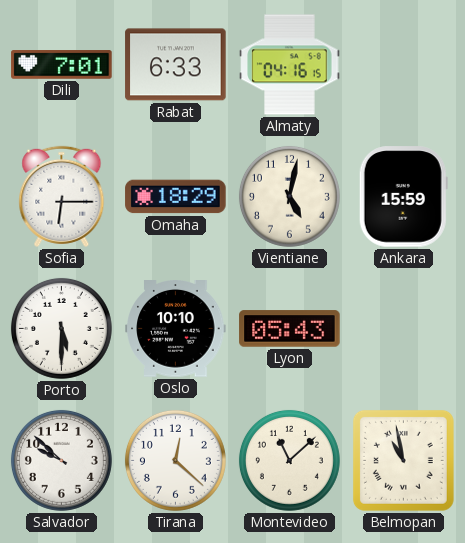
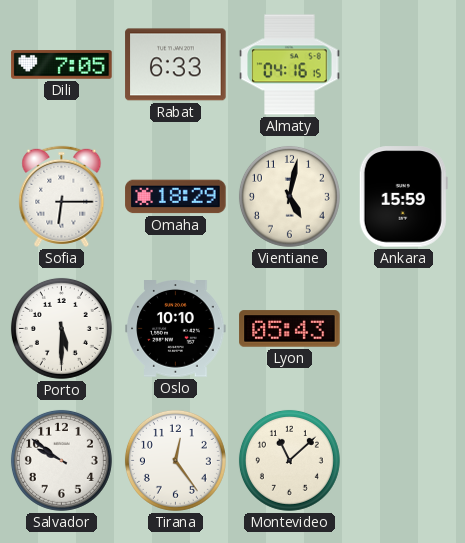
Dili: 7:01 -> 7:05
Salvador: 9:52 -> 9:51
Tirana: 12:22 -> 12:24
Belmopan: 10:58 -> none
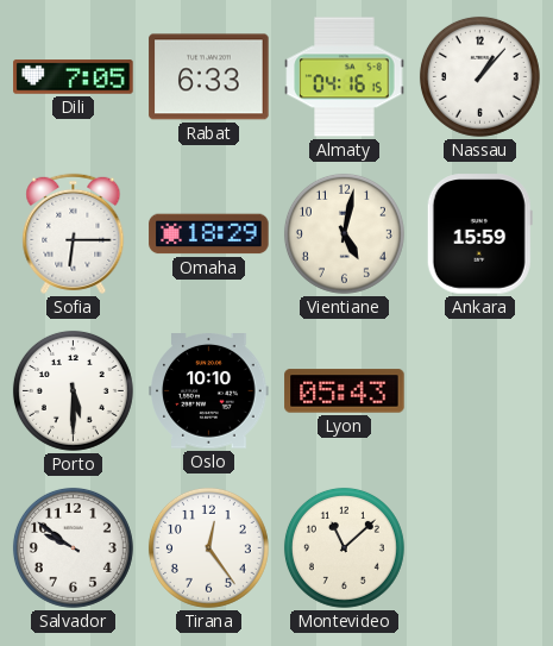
Nassau: none -> 1:07
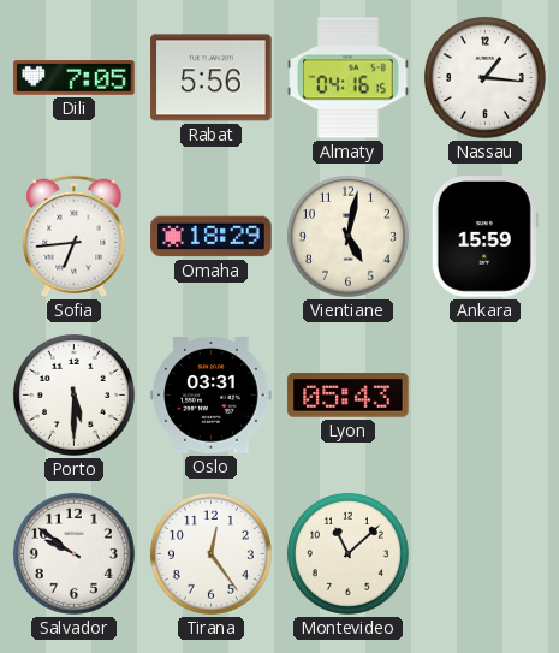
Rabat: 6:33 -> 5:56
Nassau: 1:07 -> 1:16
Sofia: 6:15 -> 6:44
Oslo: 10:10 -> 03:31
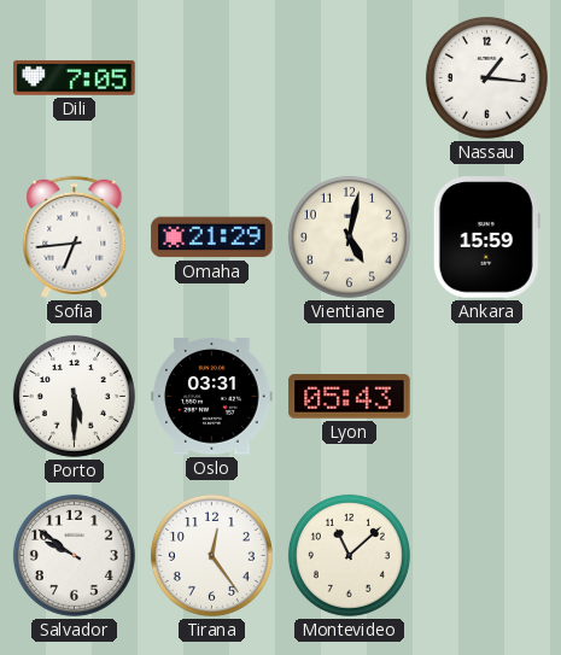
Rabat: 5:56 -> none
Almaty: 04:16 -> none
Omaha: 18:29 -> 21:29
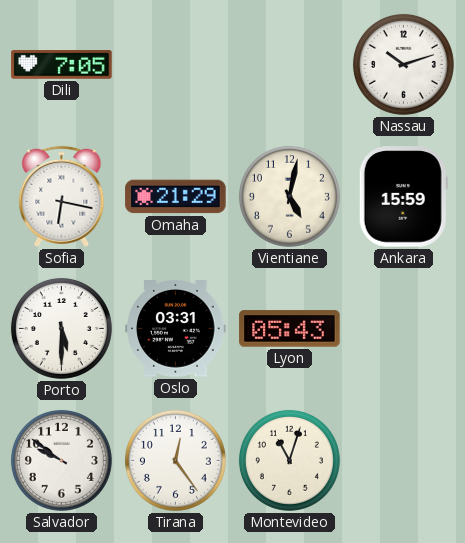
Nassau: 1:16 -> 10:12
Sofia: 6:44 -> 6:17
Montevideo: 11:08 -> 11:03
